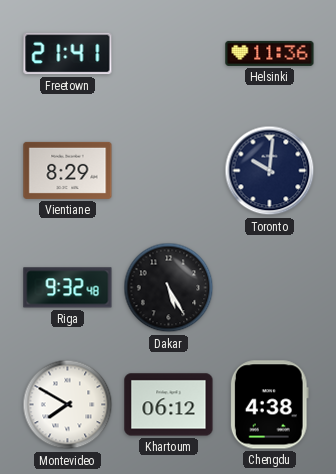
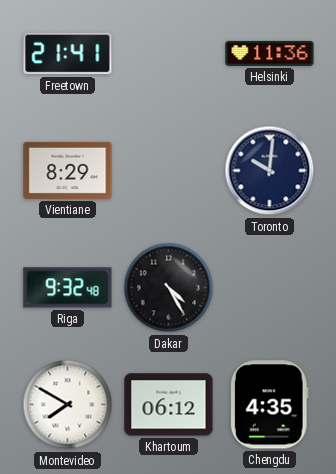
Dakar: 5:25 -> 4:25
Chengdu: 4:38 -> 4:35
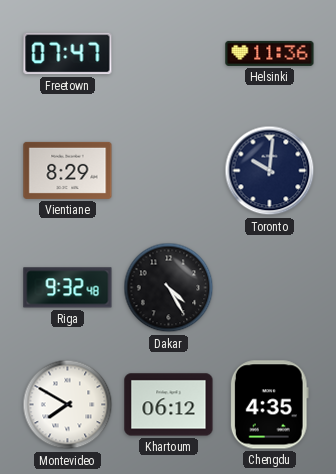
Freetown: 21:41 -> 07:47
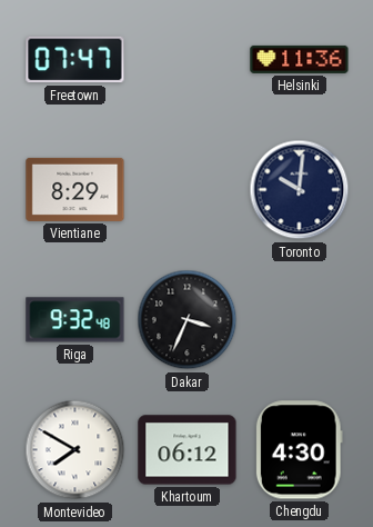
Dakar: 4:25 -> 3:34
Chengdu: 4:35 -> 4:30
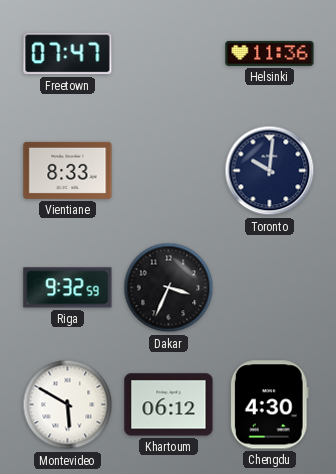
Vientiane: 8:29 -> 8:33
Riga: 9:32:48 -> 9:32:59
Montevideo: 7:50 -> 5:50
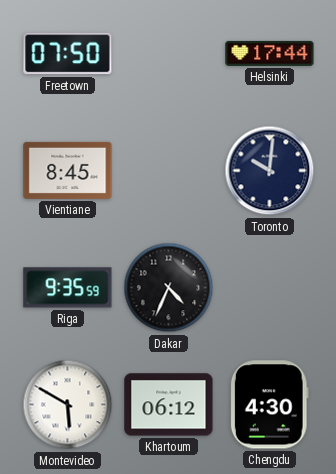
Freetown: 07:47 -> 07:50
Helsinki: 11:36 -> 17:44
Vientiane: 8:33 -> 8:45
Riga: 9:32 -> 9:35
Dakar: 3:34 -> 4:34
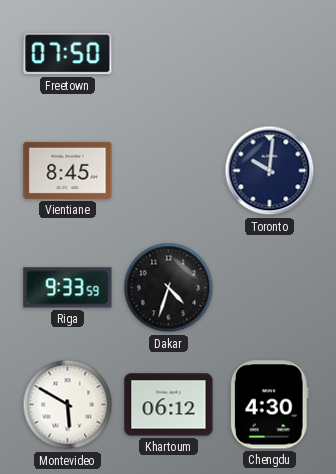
Helsinki: 17:44 -> none
Riga: 9:35 -> 9:33
Dakar: 4:34 -> 4:33
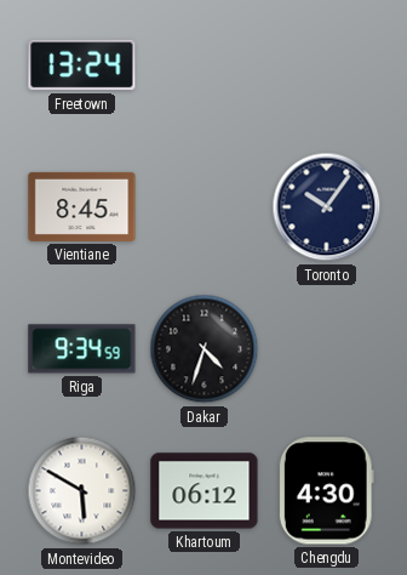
Freetown: 07:50 -> 13:24
Toronto: 10:01 -> 10:06
Riga: 9:33 -> 9:34
